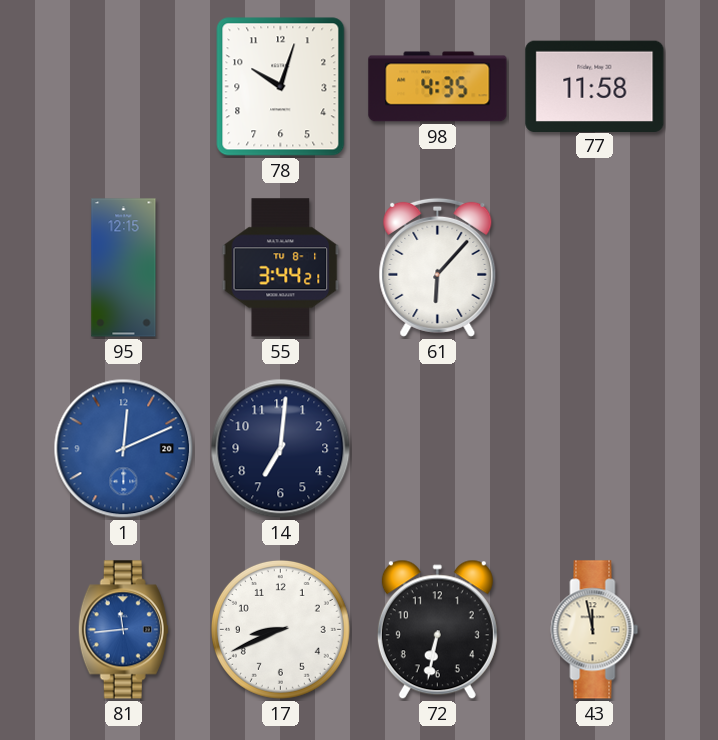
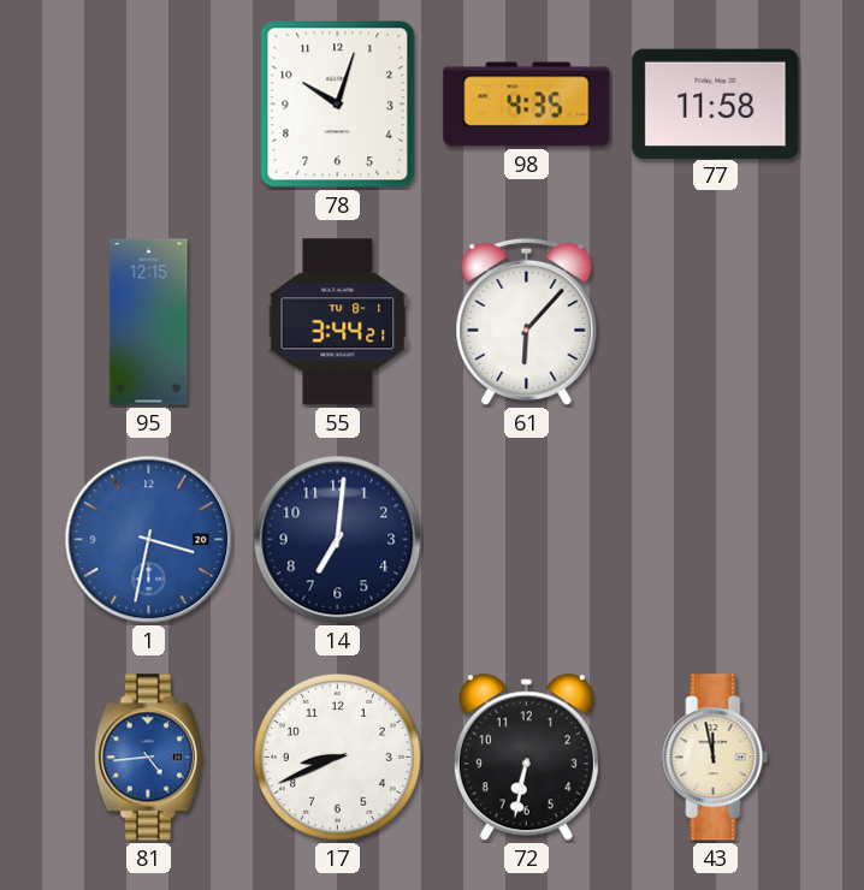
1: 12:11 -> 3:32
81: 11:44 -> 4:44
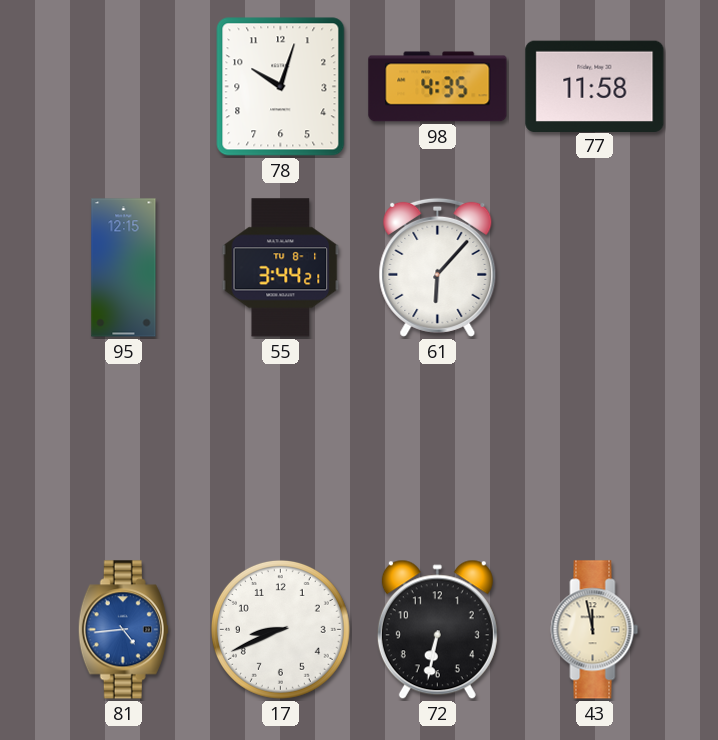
1: 3:32 -> none
14: 7:01 -> none
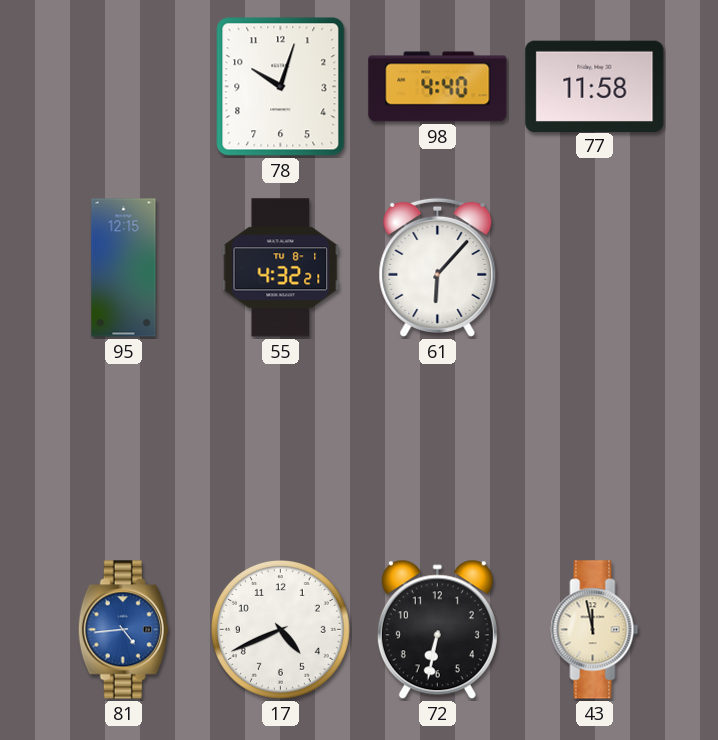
98: 4:35 -> 4:40
55: 3:44 -> 4:32
17: 8:41 -> 4:41
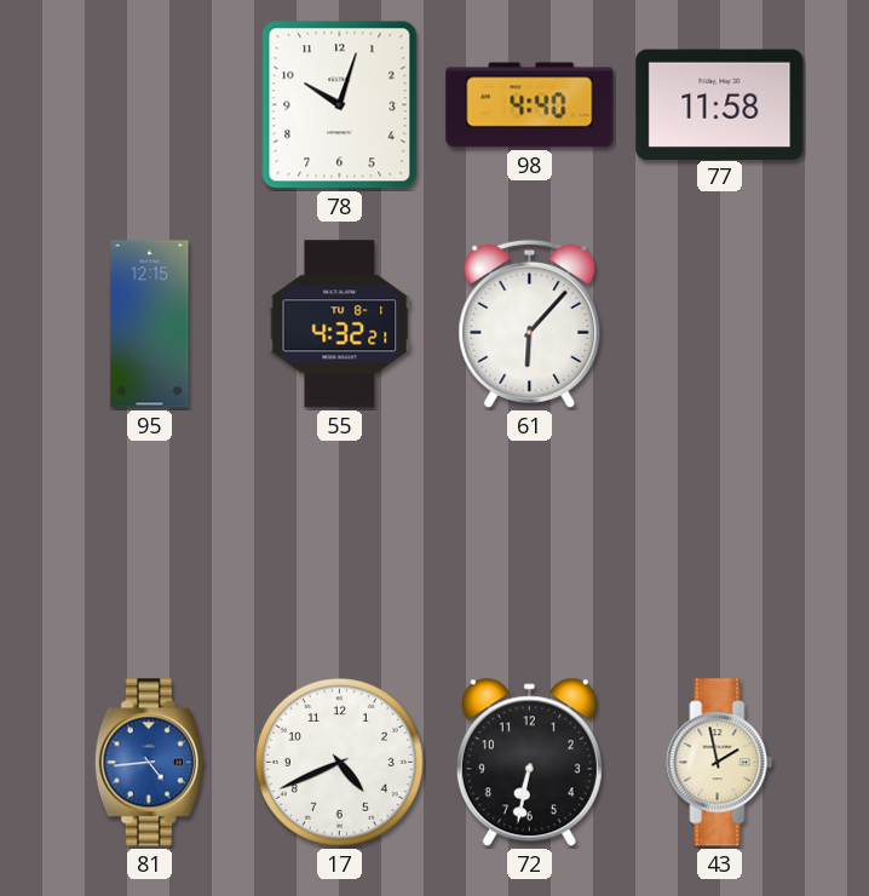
43: 11:58 -> 1:58
